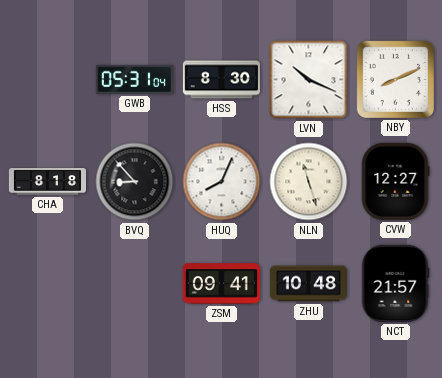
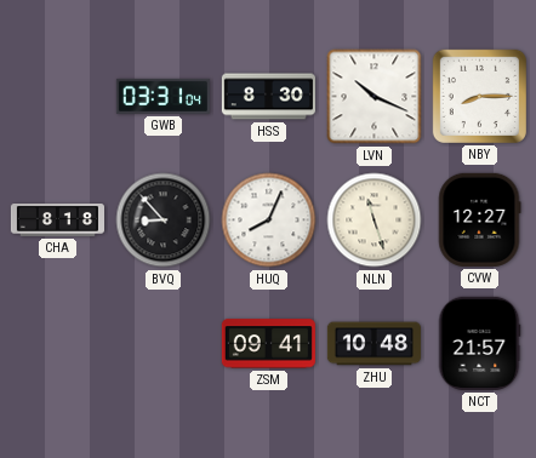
GWB: 05:31 -> 03:31
NBY: 8:11 -> 8:15
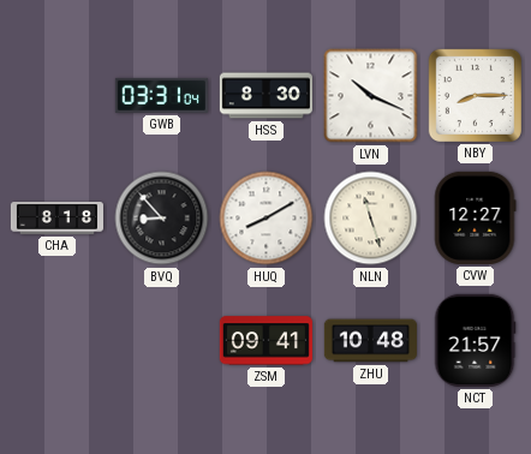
HUQ: 8:04 -> 8:10
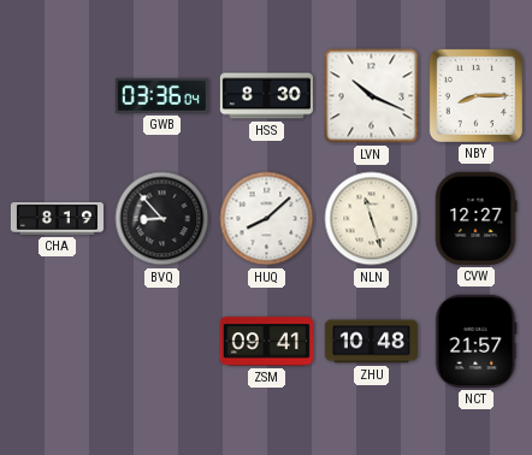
GWB: 03:31 -> 03:36
CHA: 8:18 -> 8:19
HUQ: 8:10 -> 8:08
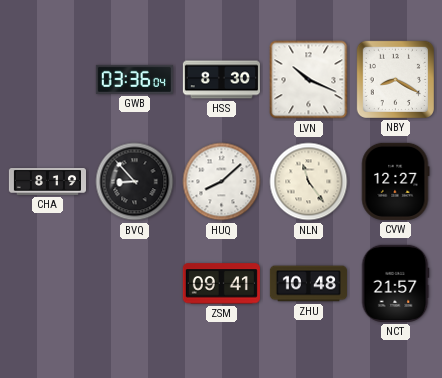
NBY: 8:15 -> 8:20
NLN: 11:27 -> 11:24
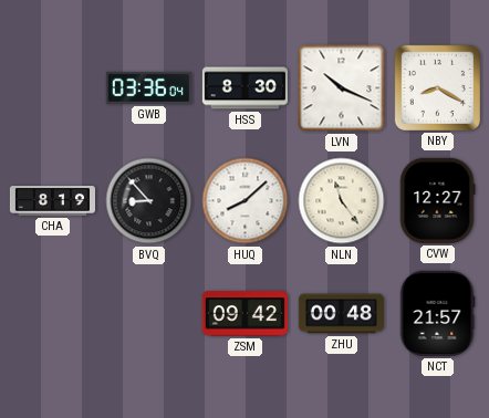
ZSM: 09:41 -> 09:42
ZHU: 10:48 -> 00:48
